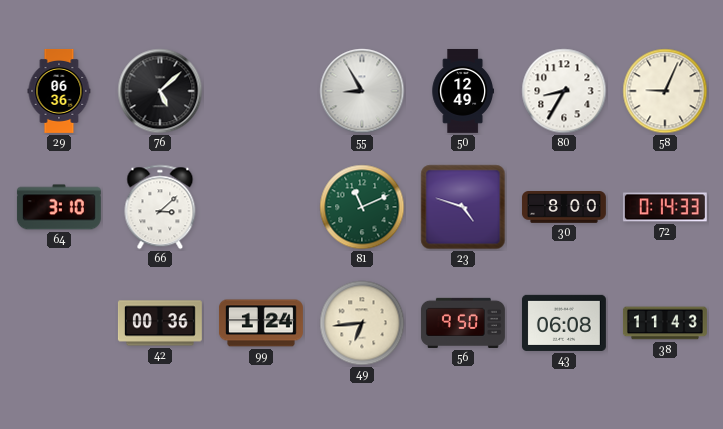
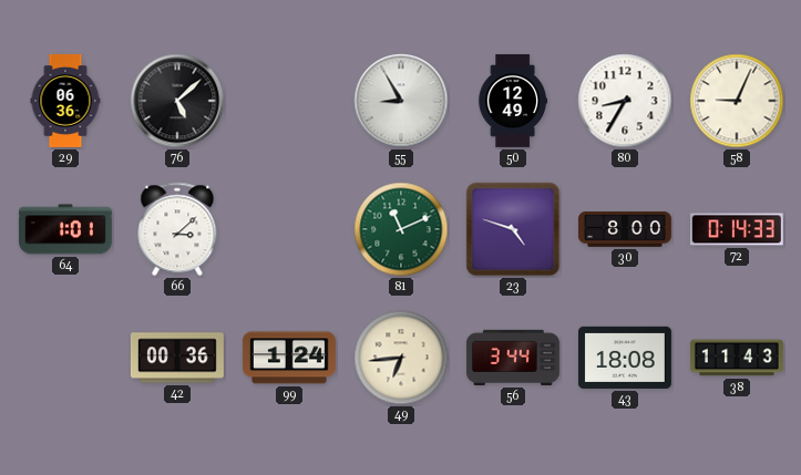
64: 3:10 -> 1:01
56: 9:50 -> 3:44
43: 06:08 -> 18:08
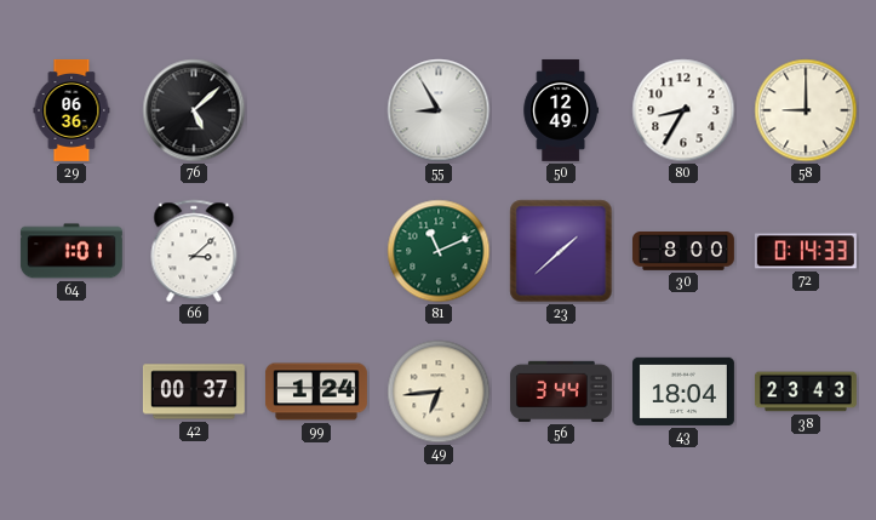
58: 9:04 -> 9:00
23: 4:48 -> 1:38
42: 00:36 -> 00:37
43: 18:08 -> 18:04
38: 11:43 -> 23:43
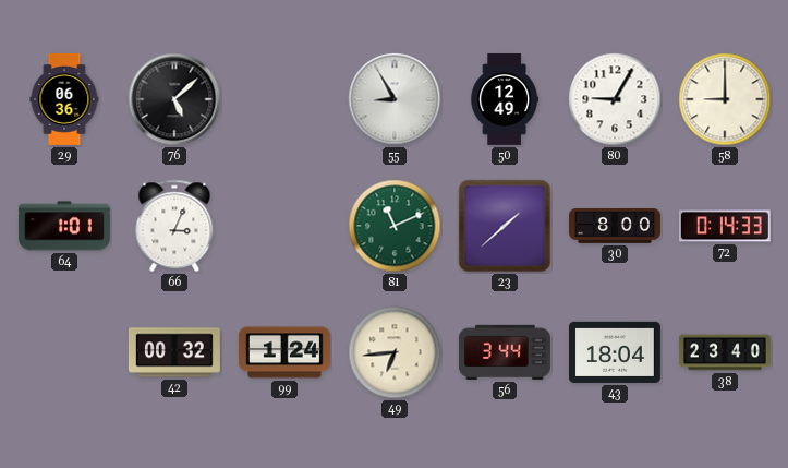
80: 8:35 -> 9:05
66: 3:08 -> 3:04
42: 00:37 -> 00:32
38: 23:43 -> 23:40
